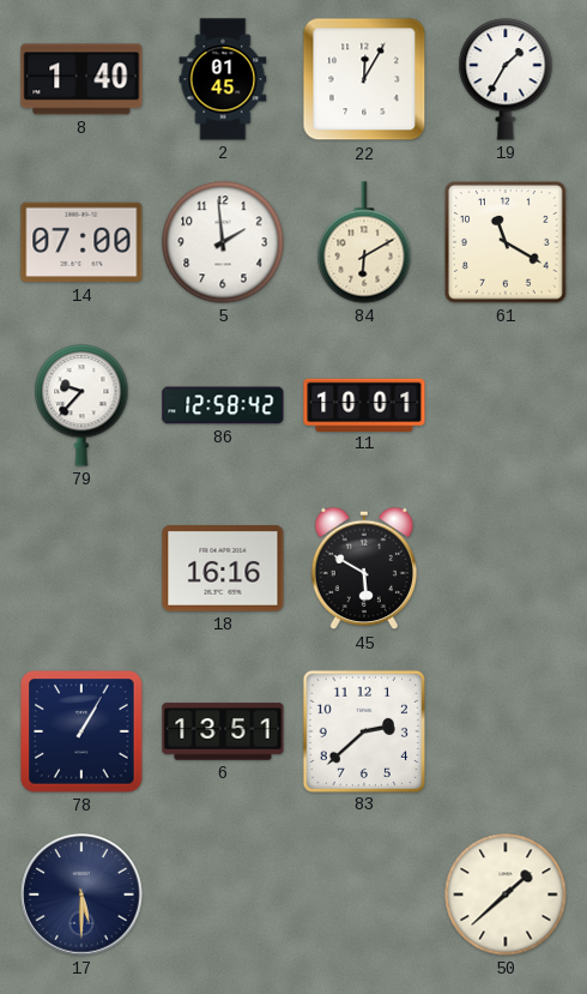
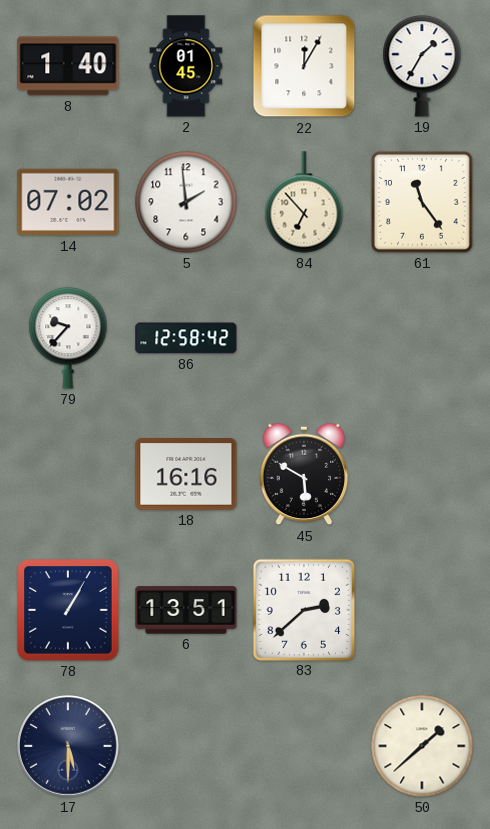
14: 07:00 -> 07:02
84: 6:10 -> 6:53
61: 11:20 -> 11:24
11: 10:01 -> none
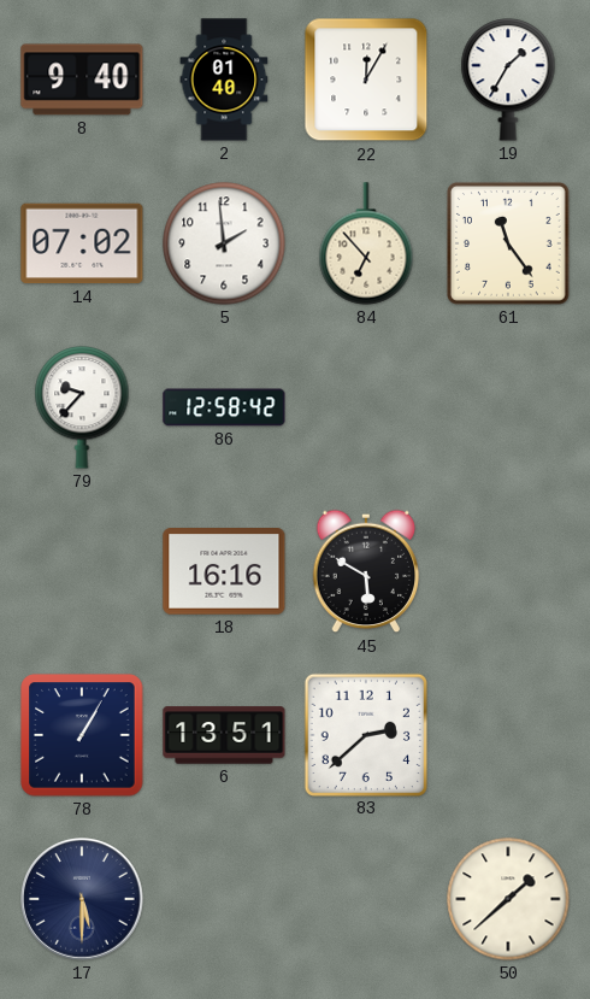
8: 1:40 -> 9:40
2: 01:45 -> 01:40
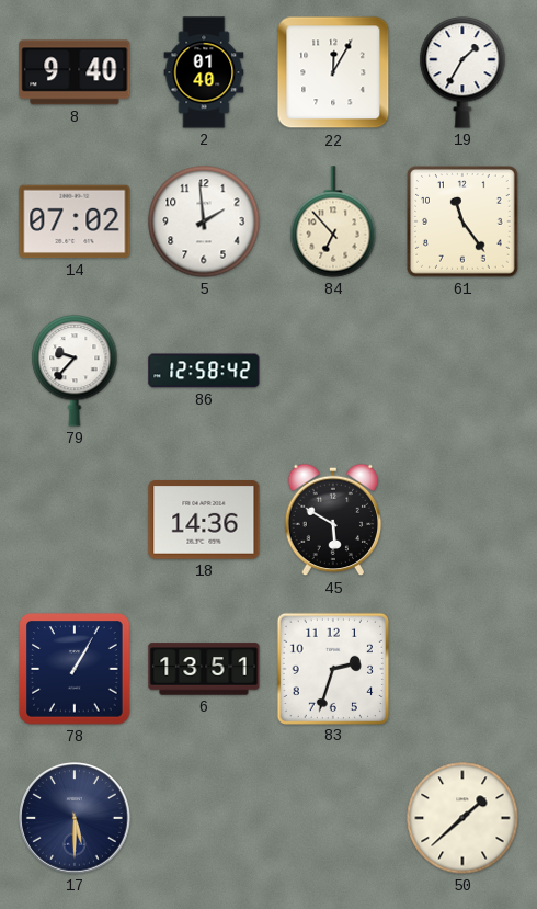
18: 16:16 -> 14:36
83: 2:38 -> 2:33
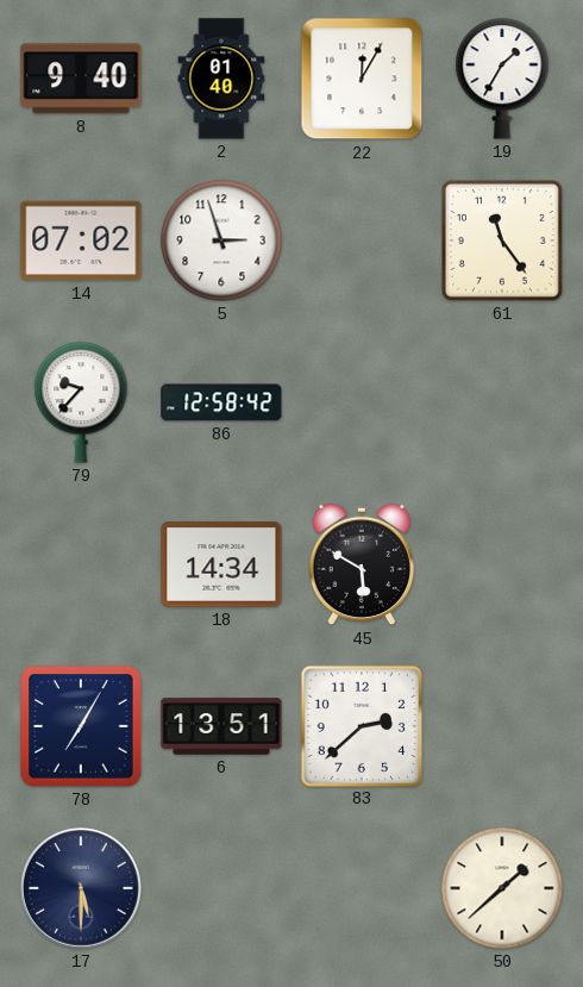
5: 1:59 -> 2:57
84: 6:53 -> none
18: 14:36 -> 14:34
78: 1:05 -> 7:05
83: 2:33 -> 2:38
